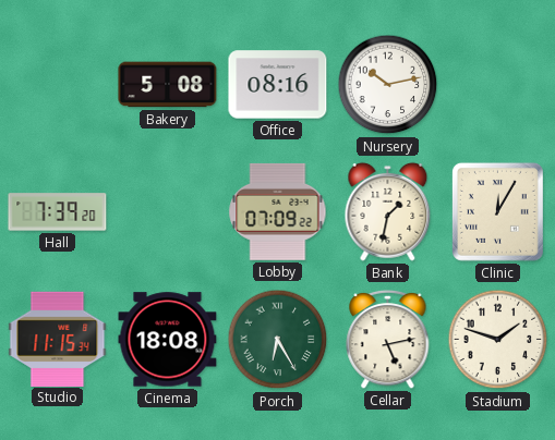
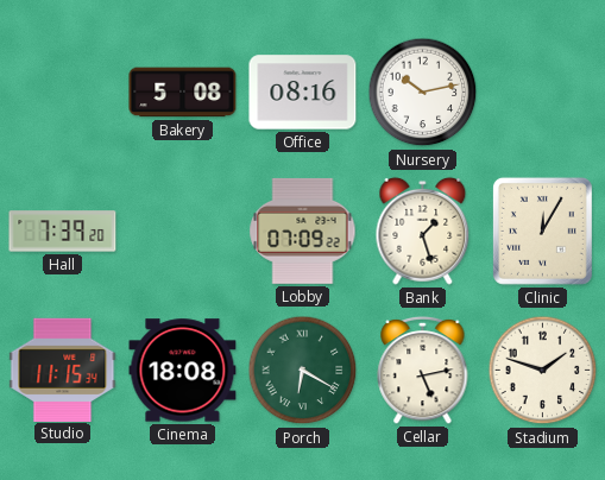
Bank: 1:32 -> 1:27
Porch: 6:25 -> 6:20
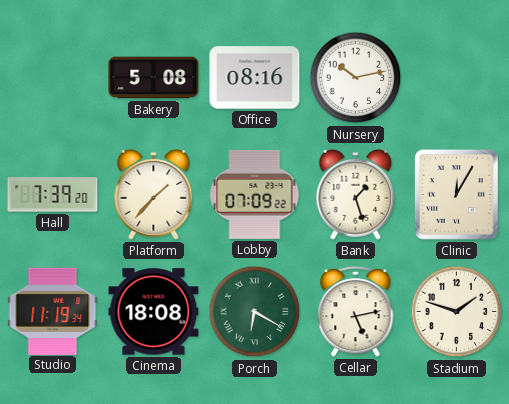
Platform: none -> 1:37
Studio: 11:15 -> 11:19
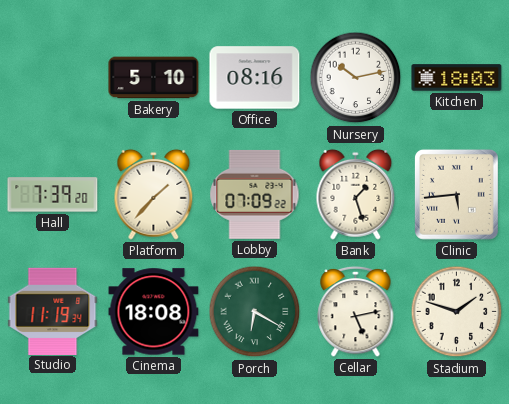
Bakery: 5:08 -> 5:10
Kitchen: none -> 18:03
Clinic: 12:05 -> 5:44
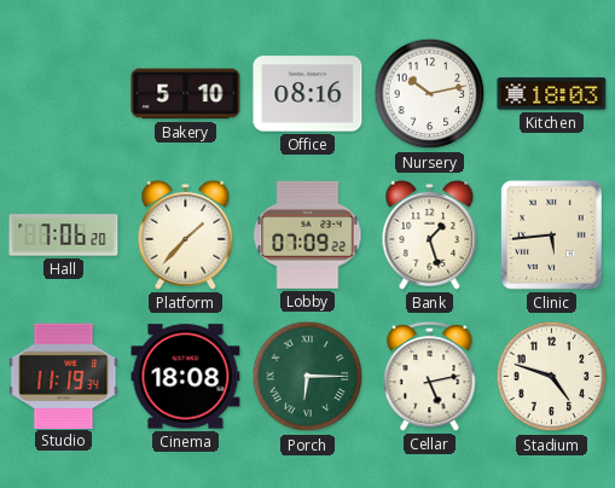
Hall: 7:39 -> 7:06
Porch: 6:20 -> 6:15
Stadium: 1:48 -> 4:48
